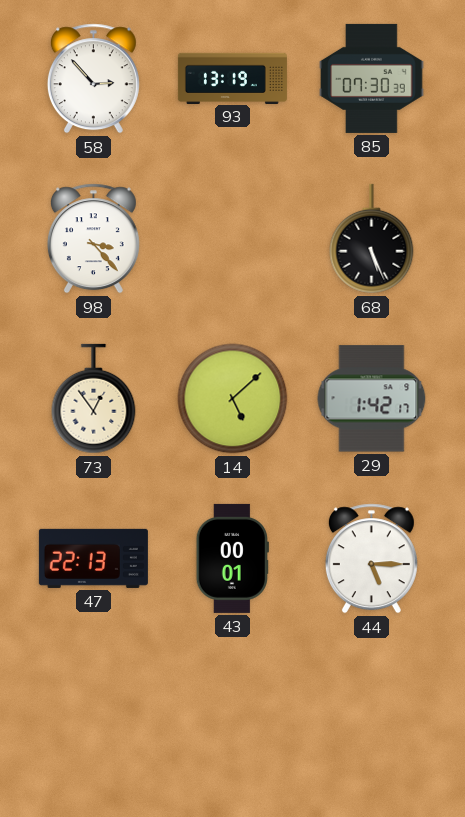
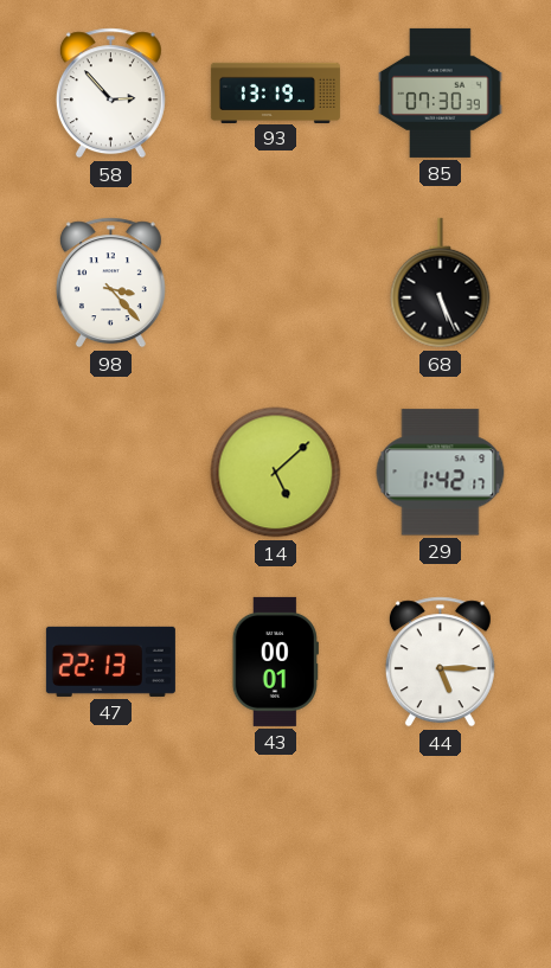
73: 12:54 -> none
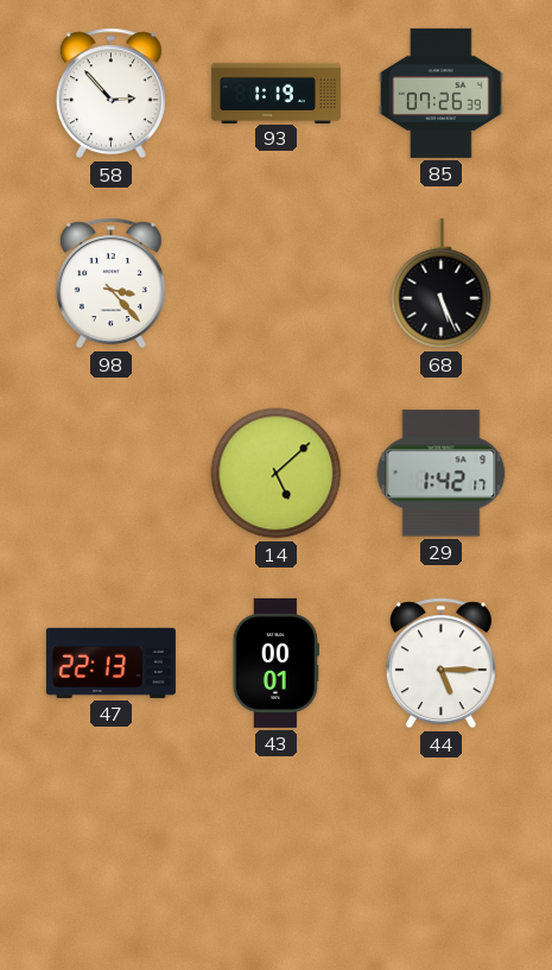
93: 13:19 -> 1:19
85: 07:30 -> 07:26
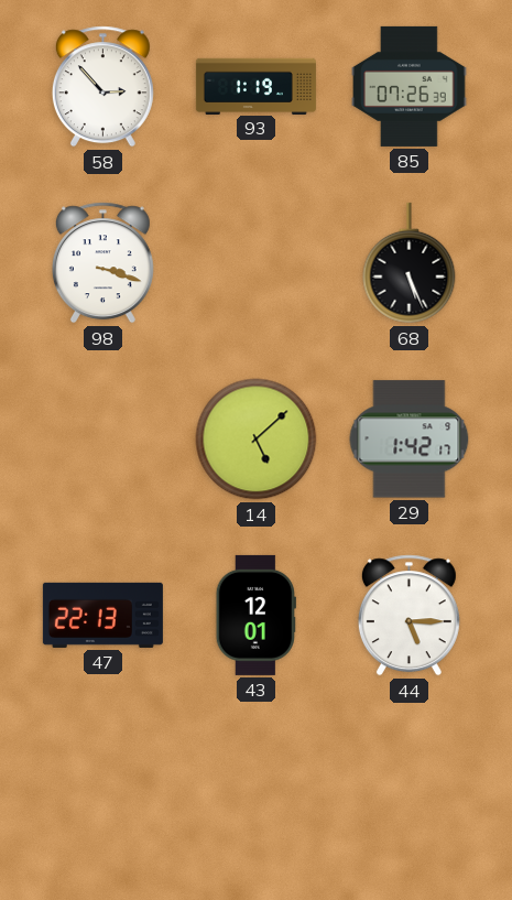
98: 3:23 -> 3:18
43: 00:01 -> 12:01
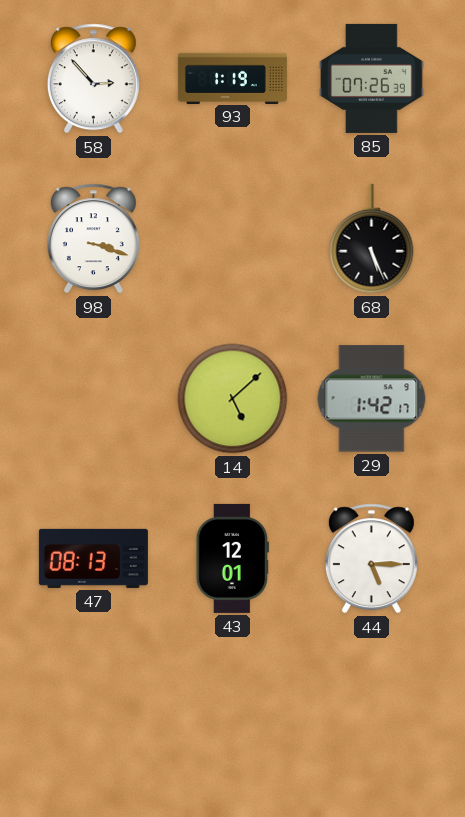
47: 22:13 -> 08:13
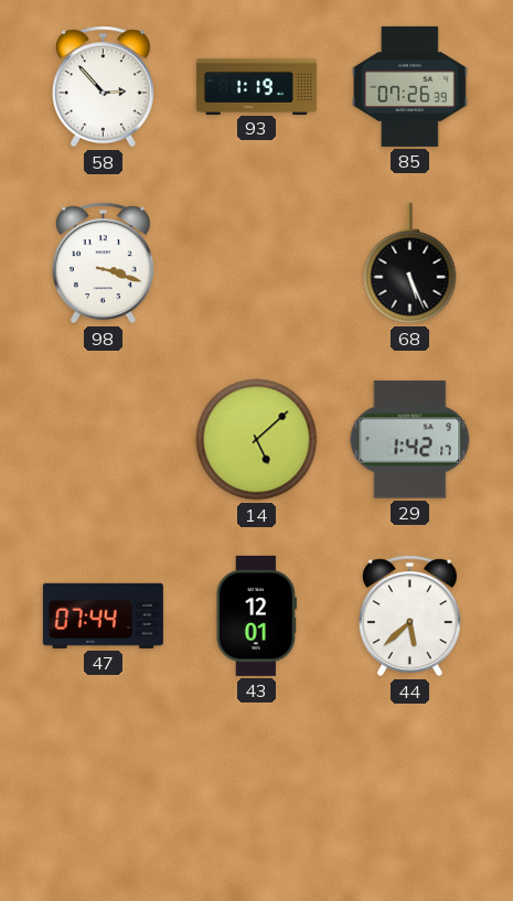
47: 08:13 -> 07:44
44: 5:15 -> 5:38
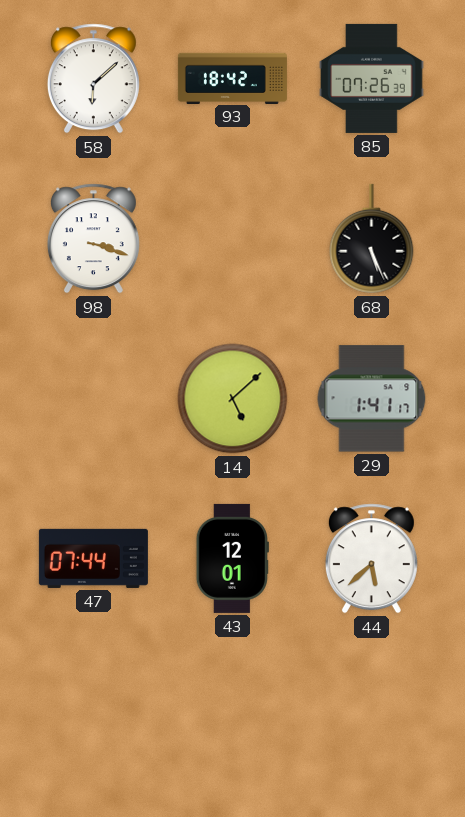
58: 2:53 -> 6:08
93: 1:19 -> 18:42
29: 1:42 -> 1:41
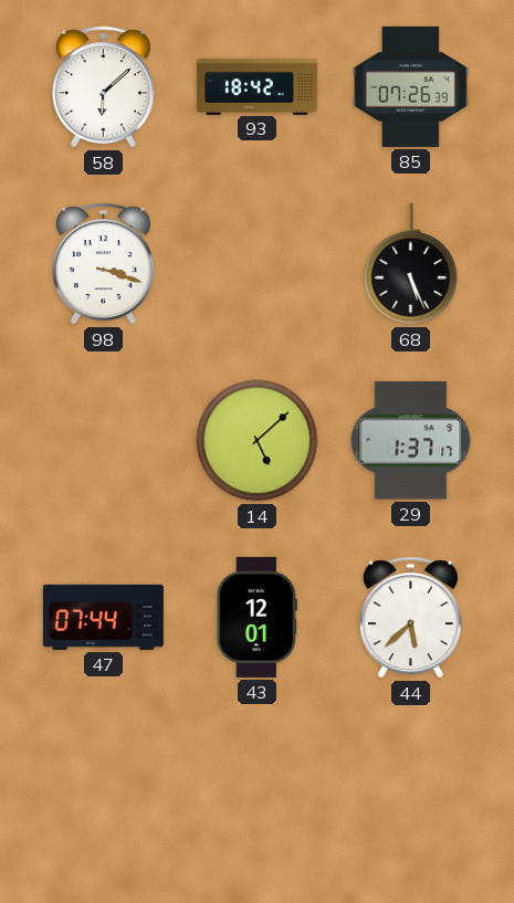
29: 1:41 -> 1:37
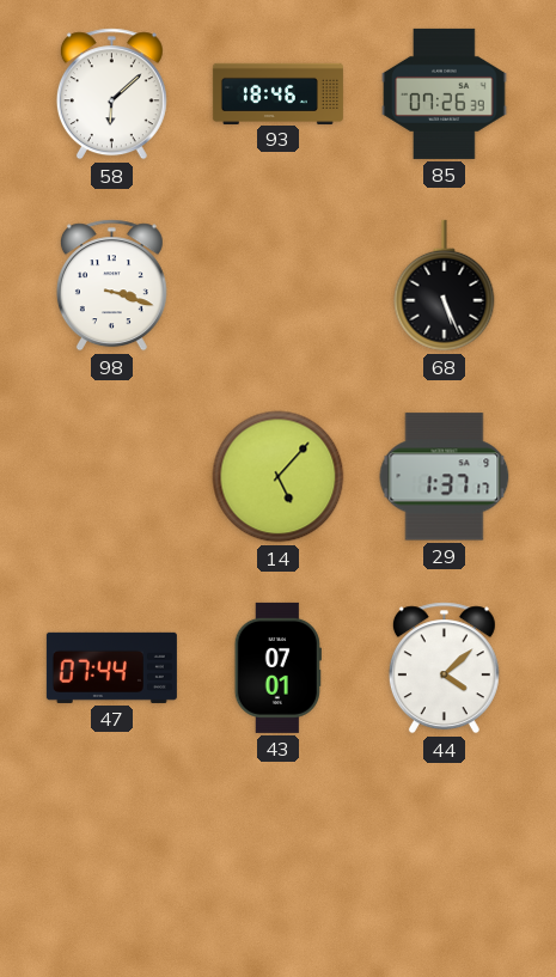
93: 18:42 -> 18:46
14: 5:08 -> 5:07
43: 12:01 -> 07:01
44: 5:38 -> 4:08
